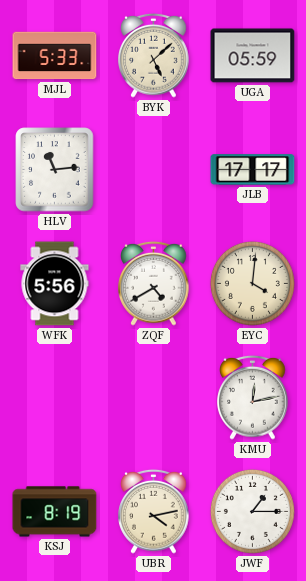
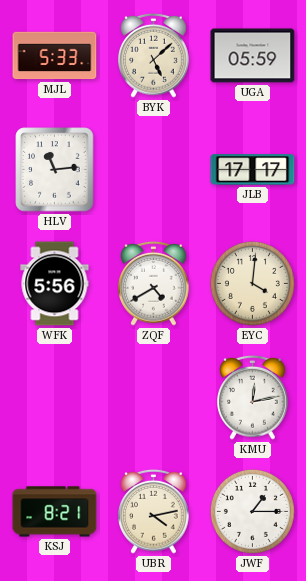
KSJ: 8:19 -> 8:21
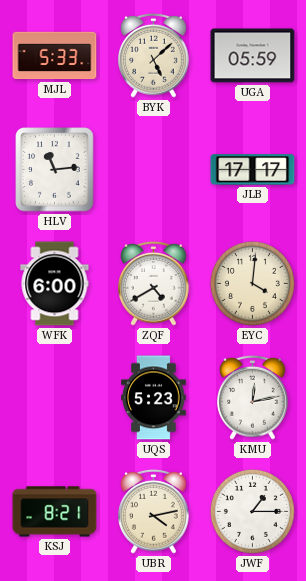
WFK: 5:56 -> 6:00
UQS: none -> 5:23
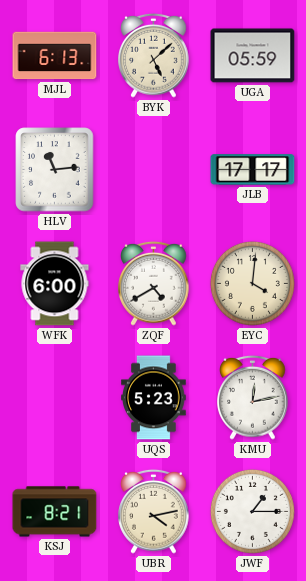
MJL: 5:33 -> 6:13
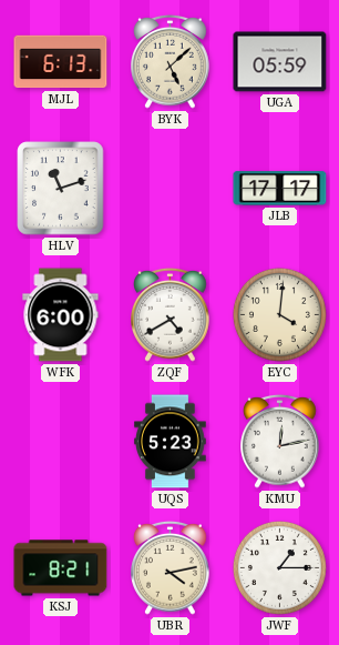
HLV: 11:14 -> 11:12
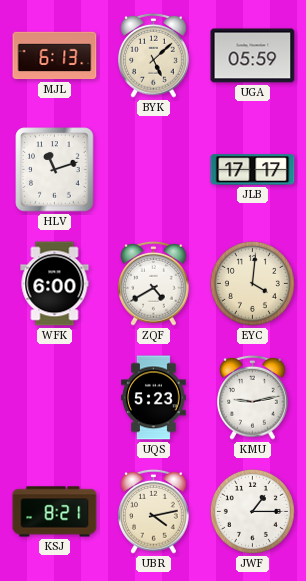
KMU: 12:13 -> 9:13
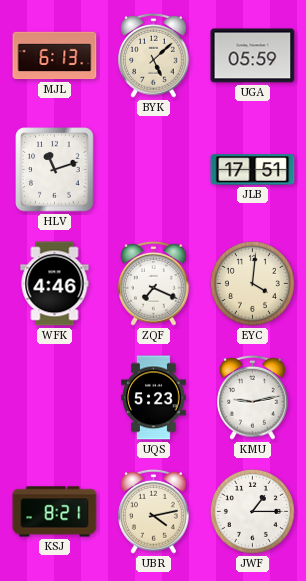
JLB: 17:17 -> 17:51
WFK: 6:00 -> 4:46
ZQF: 4:40 -> 7:19
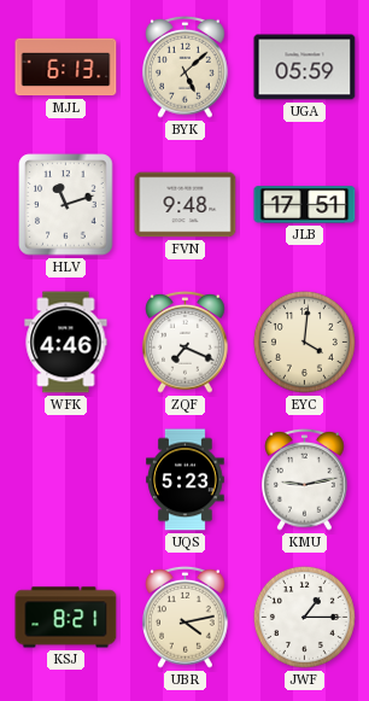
FVN: none -> 9:48
